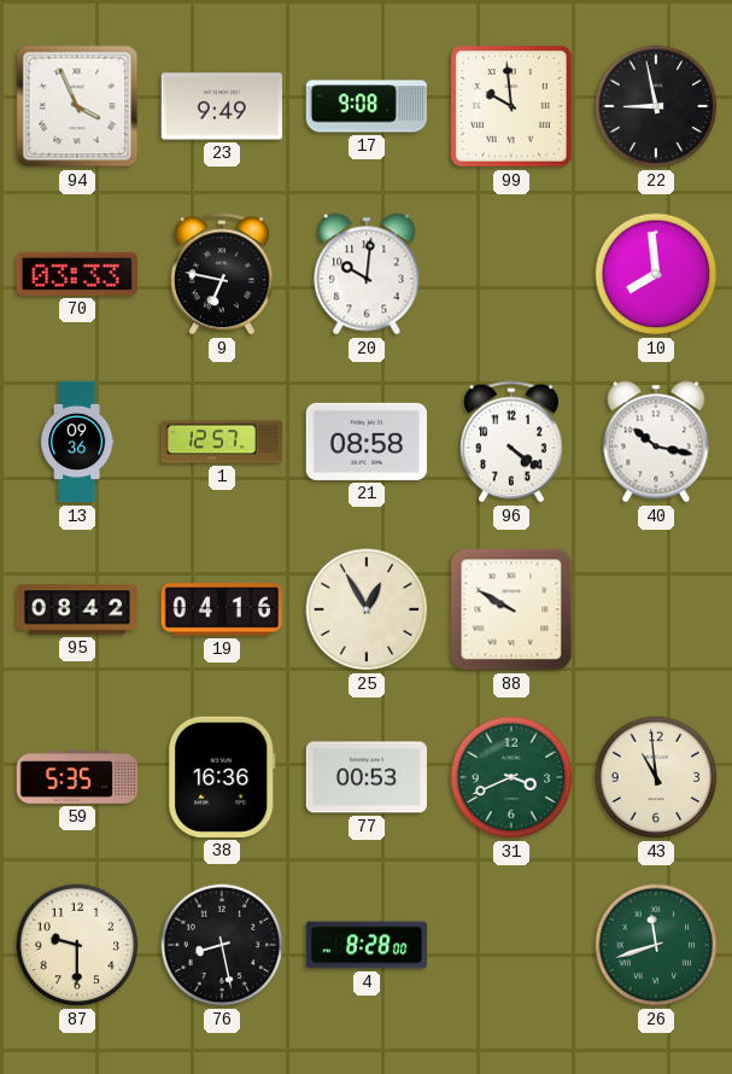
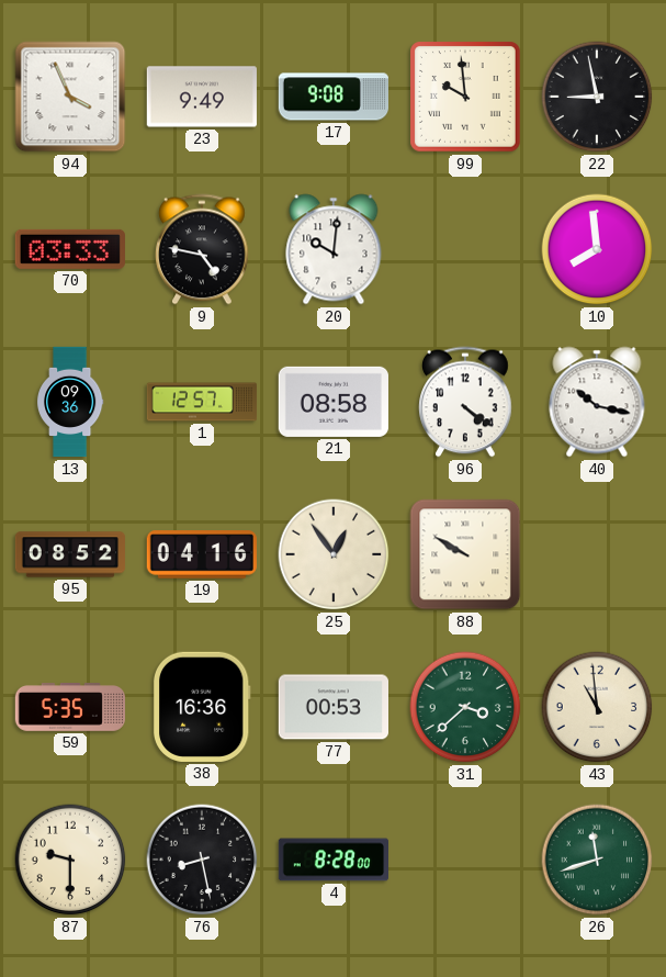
9: 6:47 -> 4:47
95: 08:42 -> 08:52
25: 12:55 -> 12:54
31: 3:41 -> 3:38
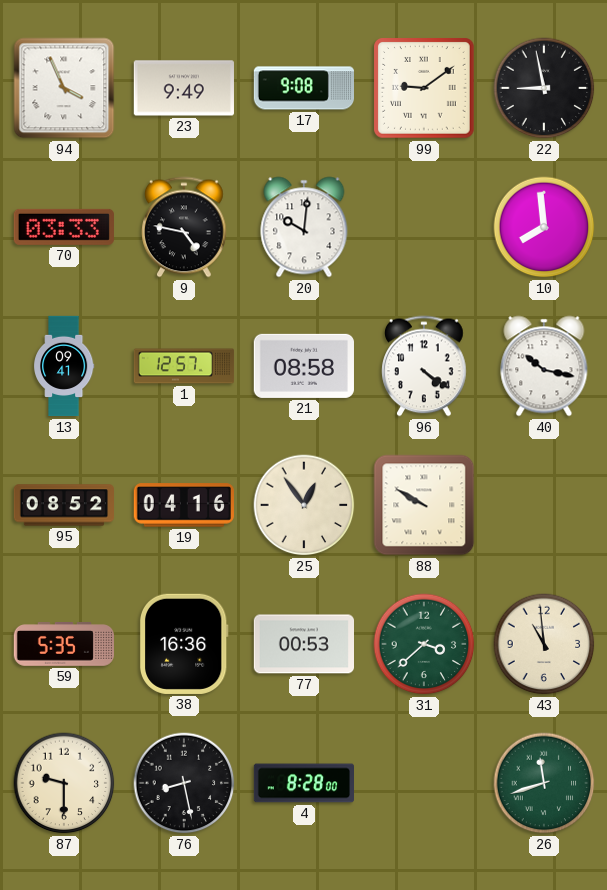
99: 9:59 -> 9:09
13: 09:36 -> 09:41
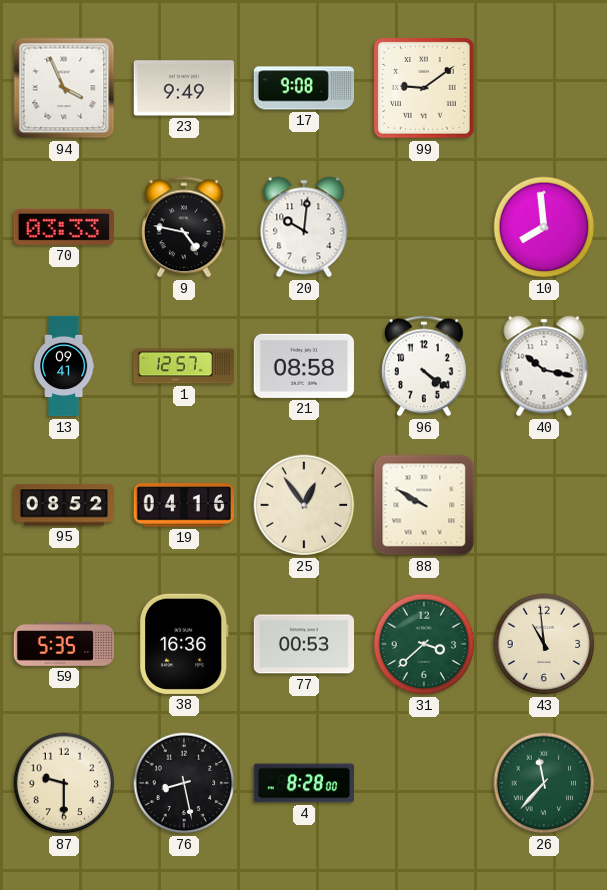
22: 8:58 -> none
26: 11:42 -> 11:37
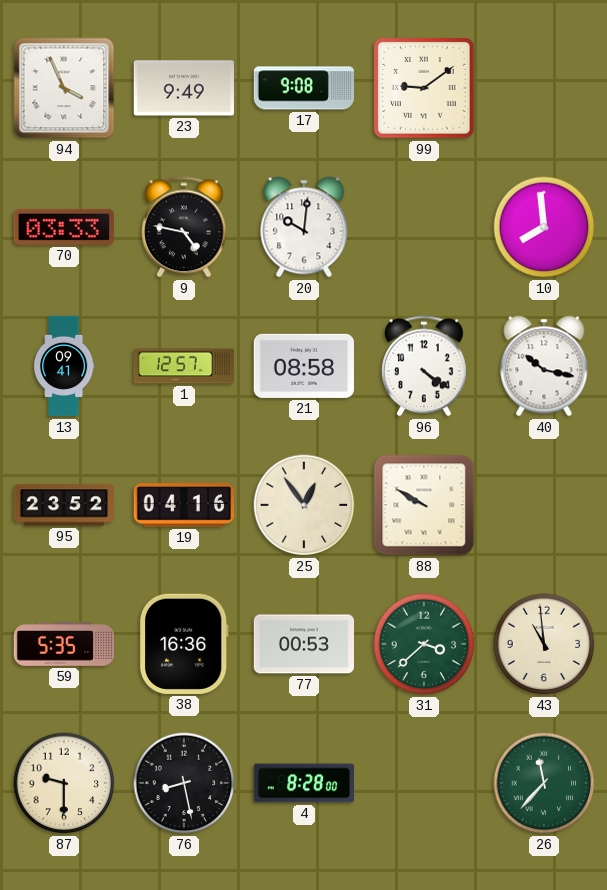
95: 08:52 -> 23:52
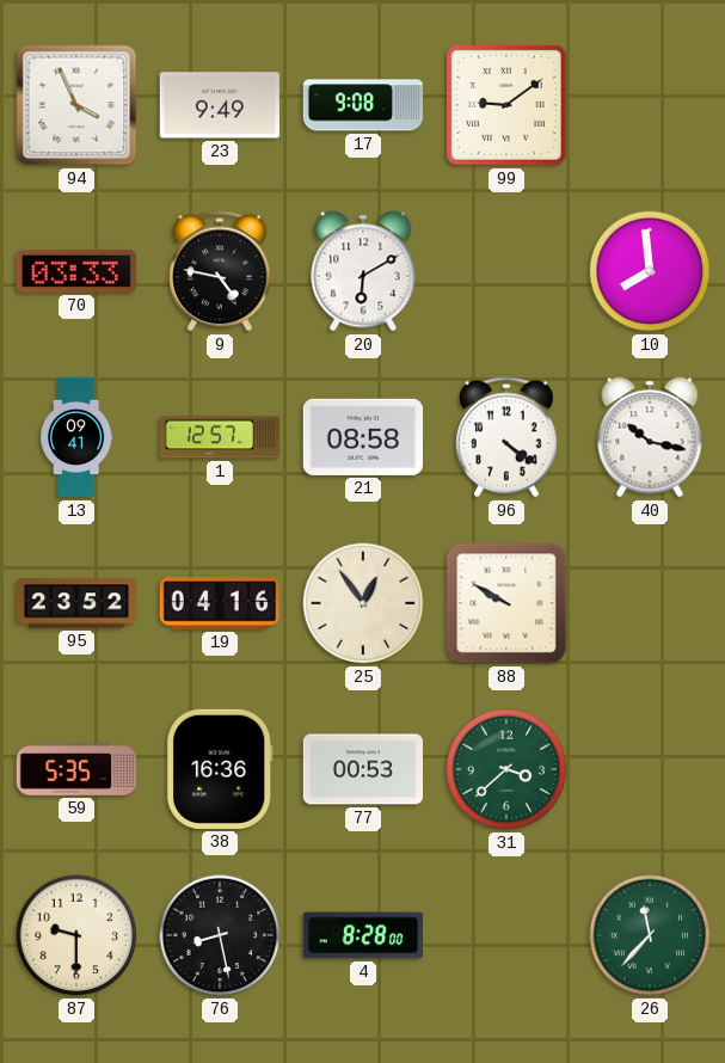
20: 10:01 -> 6:10
43: 10:59 -> none
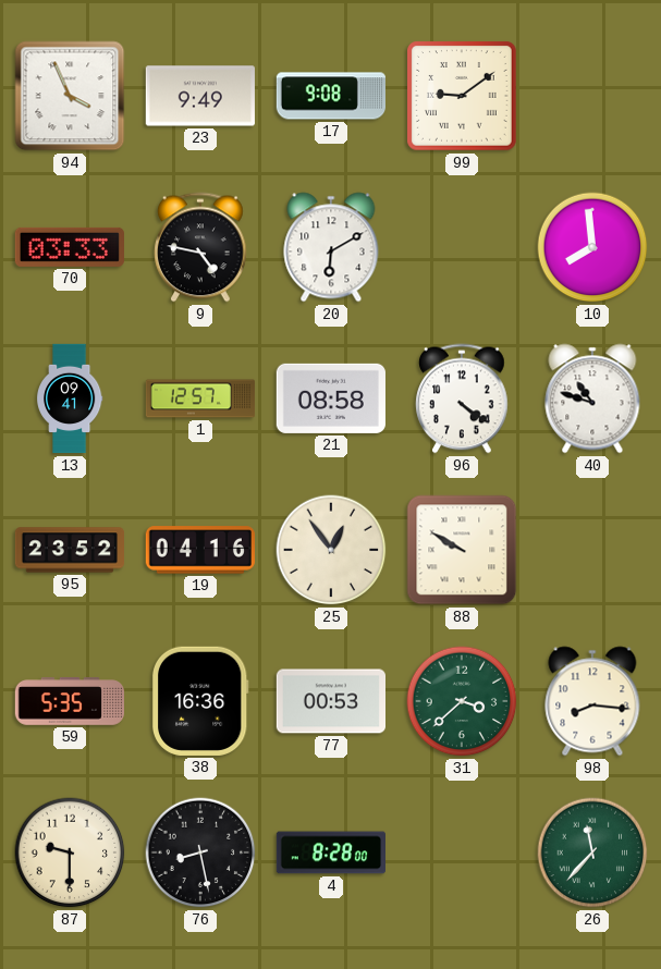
40: 10:17 -> 10:48
98: none -> 8:16
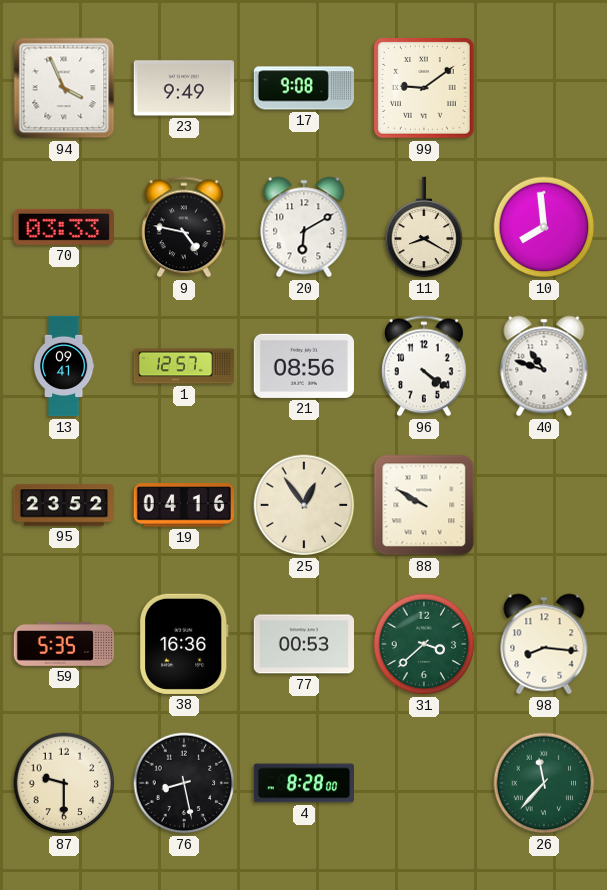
11: none -> 8:20
21: 08:58 -> 08:56
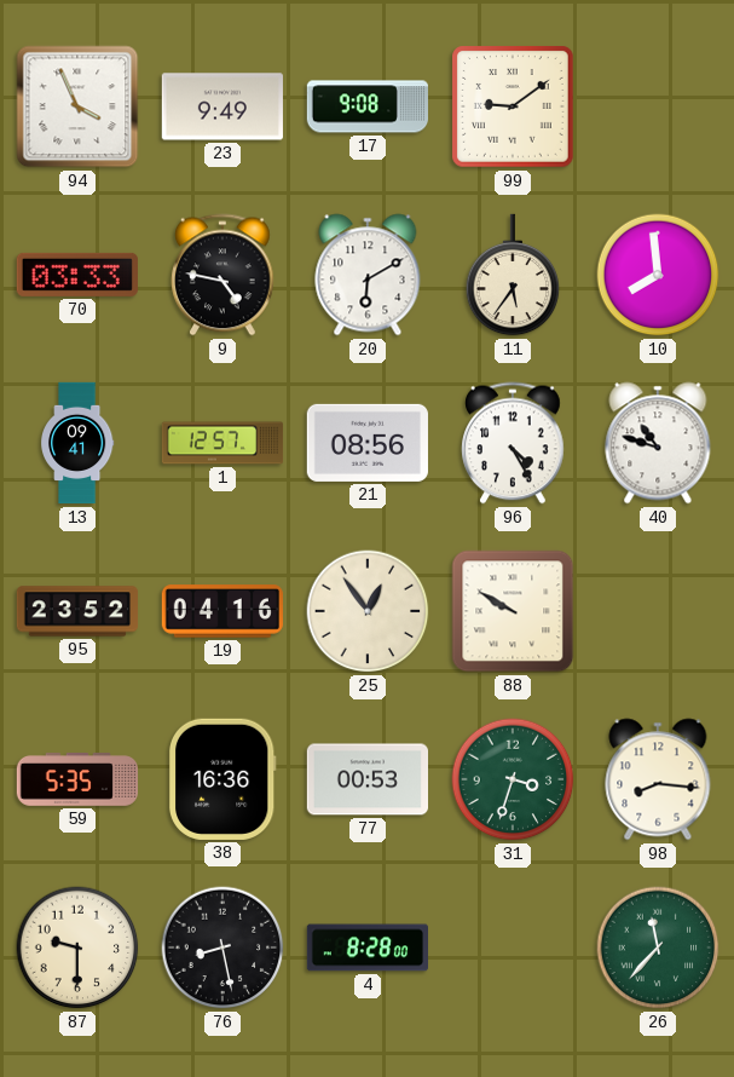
11: 8:20 -> 5:36
96: 4:21 -> 4:25
31: 3:38 -> 3:33
